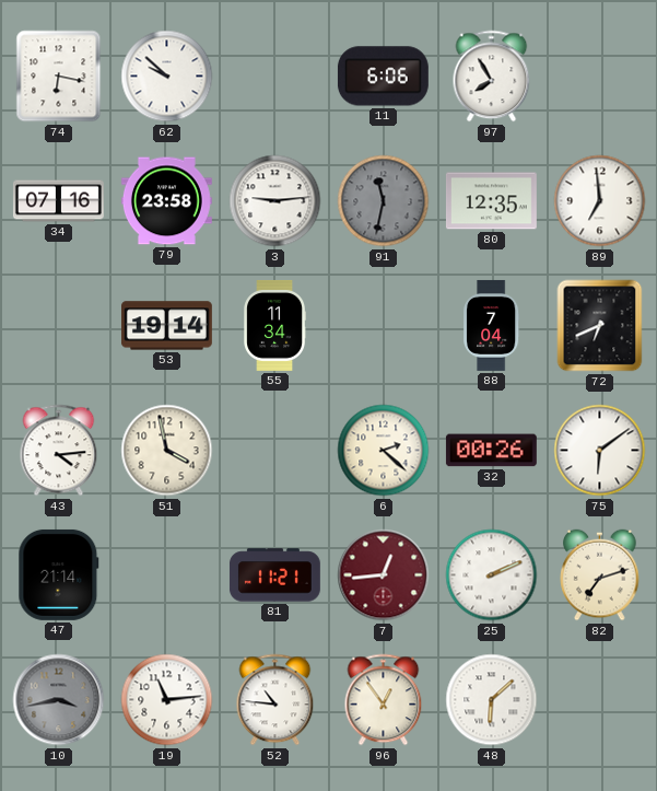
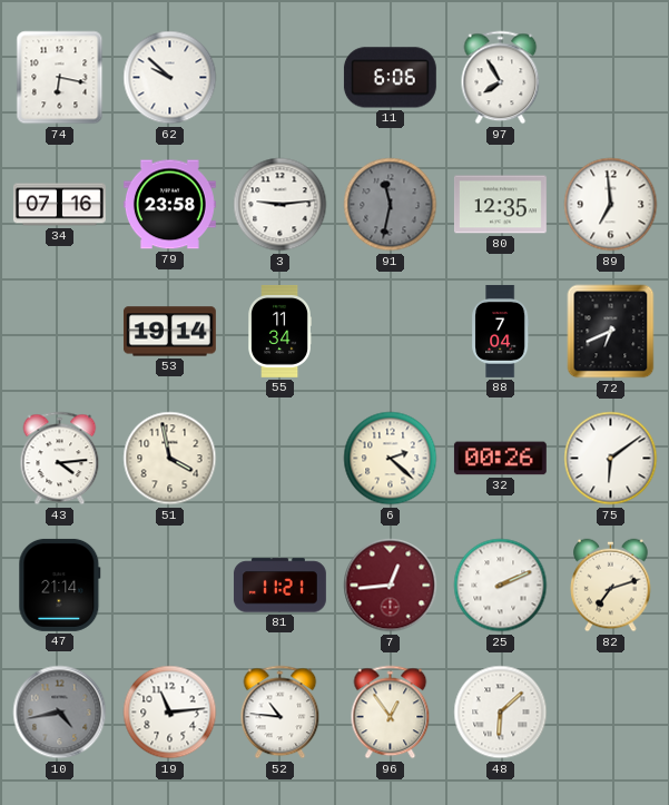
10: 3:43 -> 4:43
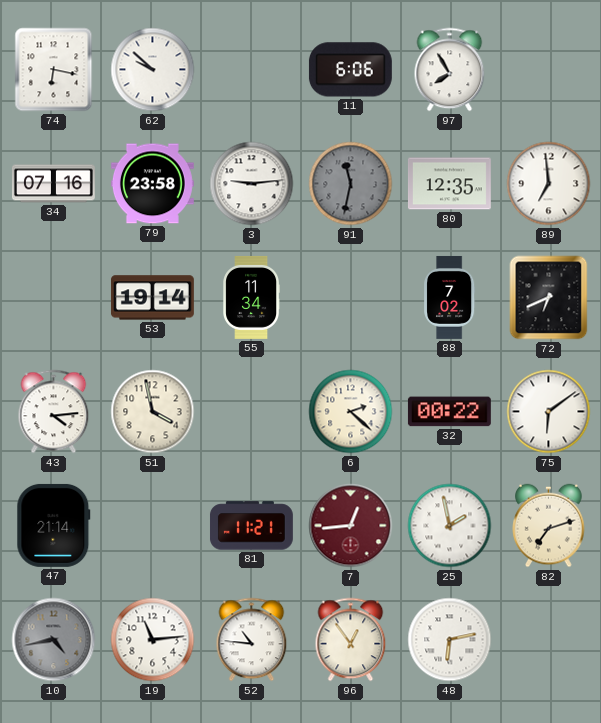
88: 7:04 -> 7:02
32: 00:26 -> 00:22
25: 2:11 -> 1:58
48: 6:08 -> 6:13
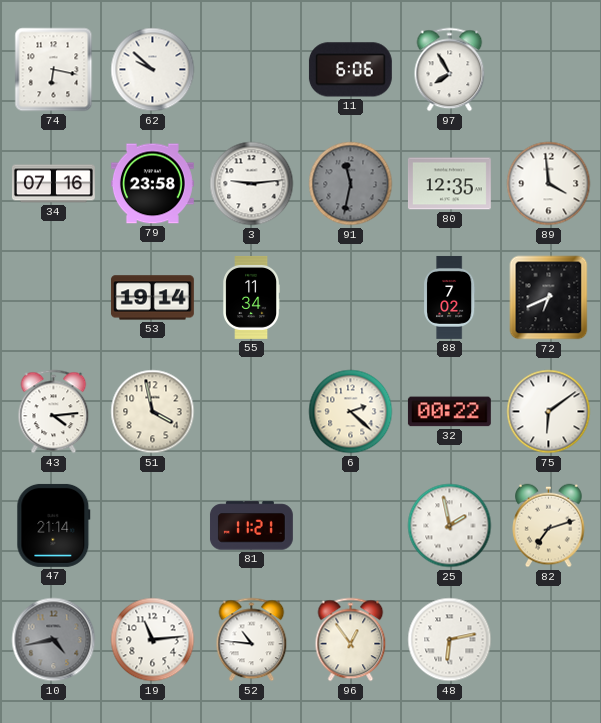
89: 6:59 -> 3:59
7: 12:44 -> none
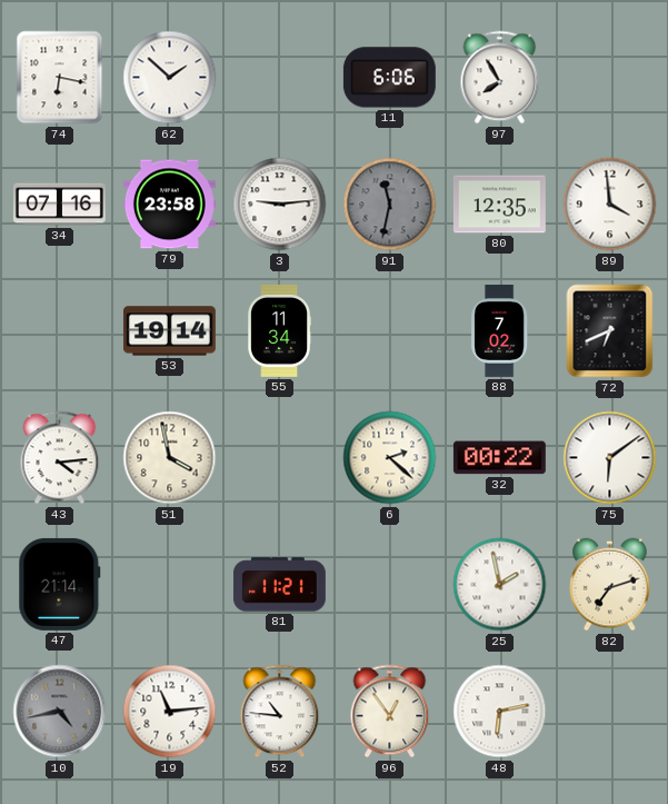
62: 9:52 -> 1:52
